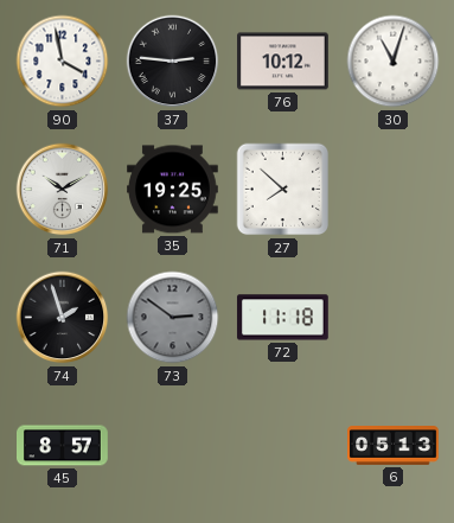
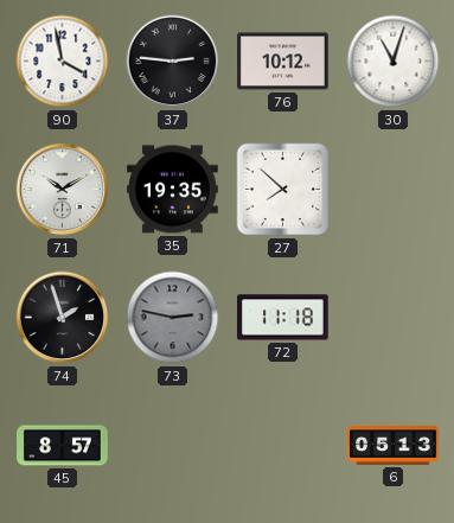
35: 19:25 -> 19:35
73: 2:51 -> 2:47
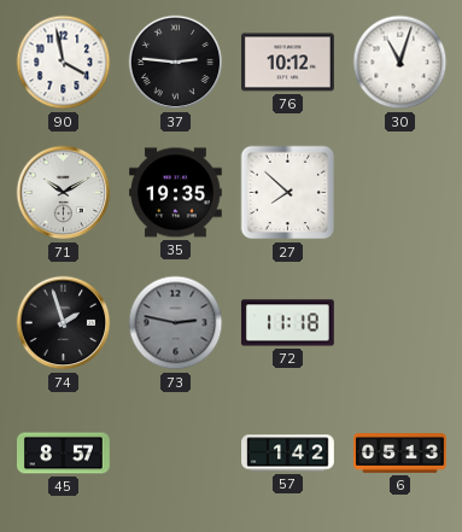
57: none -> 1:42
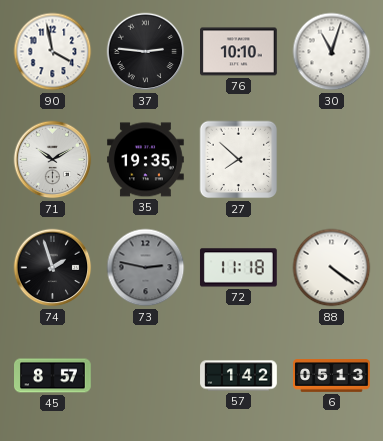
76: 10:12 -> 10:10
88: none -> 4:21
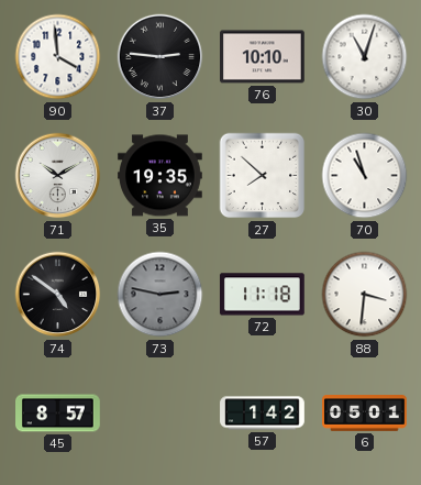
90: 3:58 -> 3:59
70: none -> 10:57
74: 1:57 -> 4:51
88: 4:21 -> 3:31
6: 05:13 -> 05:01
